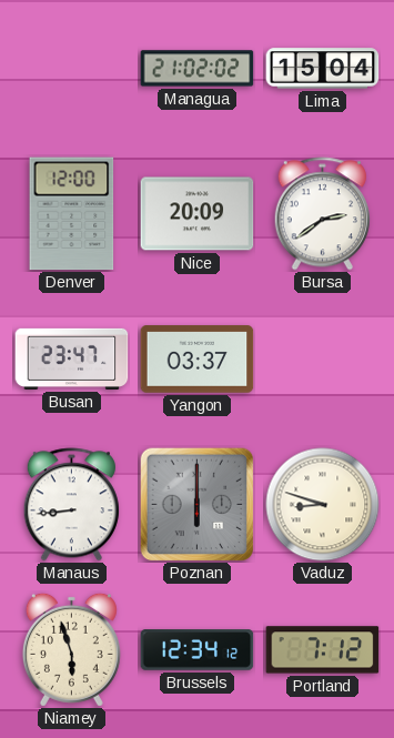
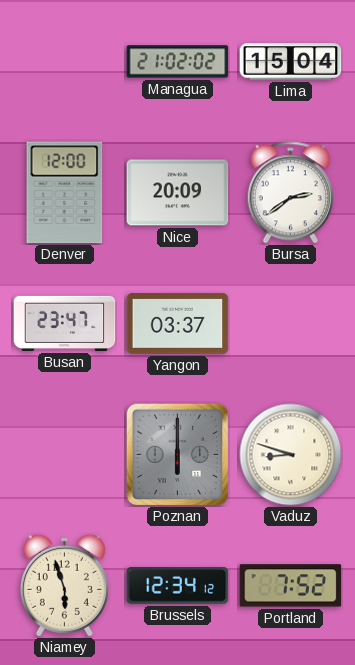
Manaus: 8:44 -> none
Portland: 7:12 -> 7:52
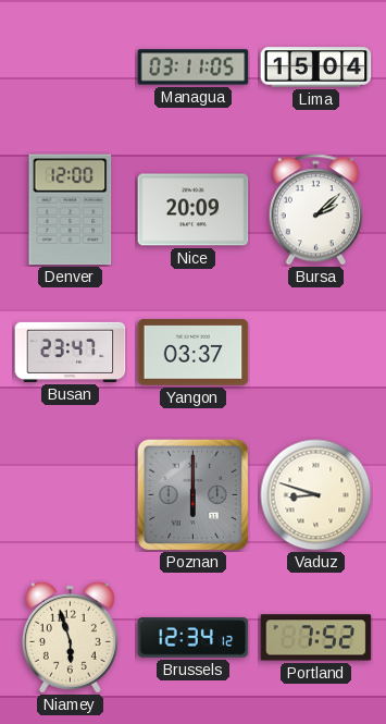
Managua: 21:02 -> 03:11
Bursa: 2:39 -> 2:08
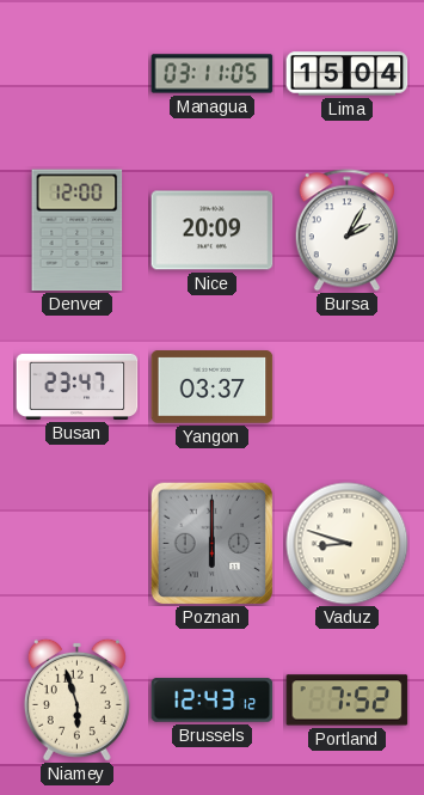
Bursa: 2:08 -> 2:05
Brussels: 12:34 -> 12:43
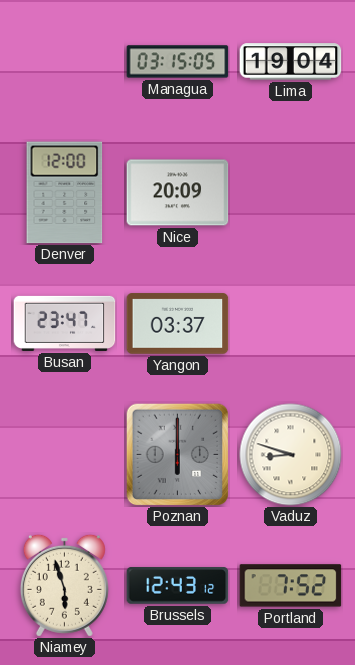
Managua: 03:11 -> 03:15
Lima: 15:04 -> 19:04
Bursa: 2:05 -> none
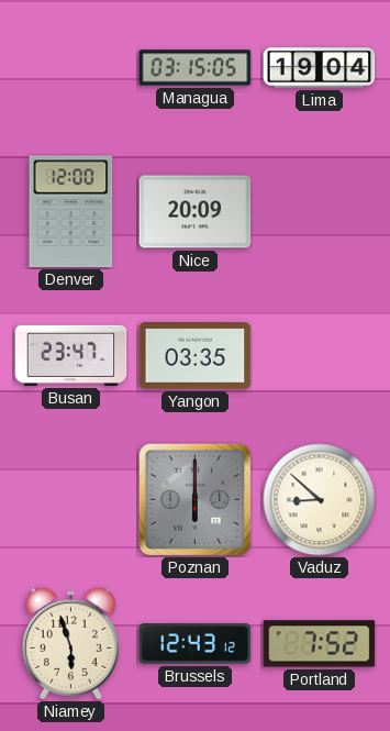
Yangon: 03:37 -> 03:35
Vaduz: 8:48 -> 8:52
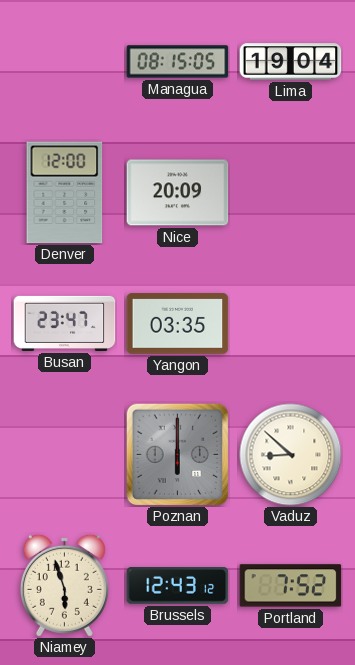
Managua: 03:15 -> 08:15
